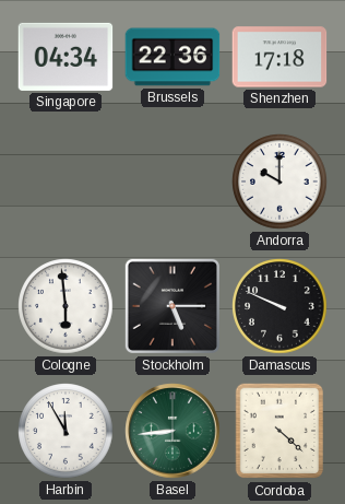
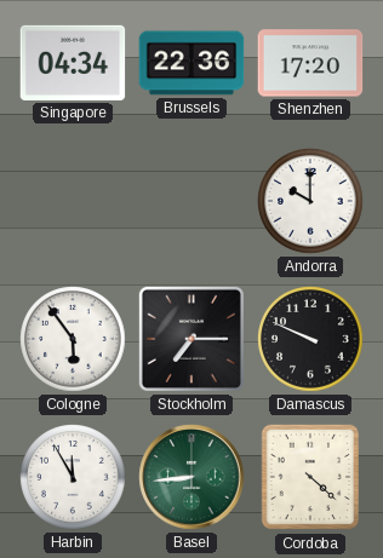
Shenzhen: 17:18 -> 17:20
Cologne: 5:59 -> 5:54
Stockholm: 5:15 -> 7:15
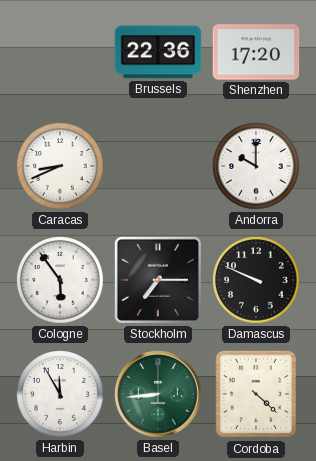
Singapore: 04:34 -> none
Caracas: none -> 8:41
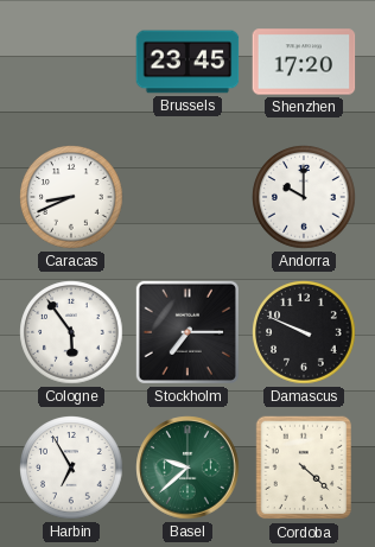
Brussels: 22:36 -> 23:45
Harbin: 11:55 -> 6:55
Basel: 8:44 -> 9:38
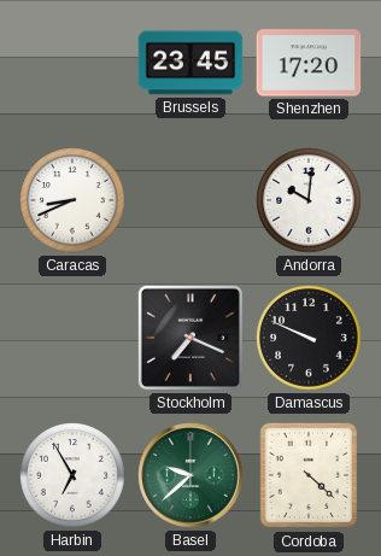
Andorra: 10:00 -> 10:01
Cologne: 5:54 -> none
Stockholm: 7:15 -> 7:19
